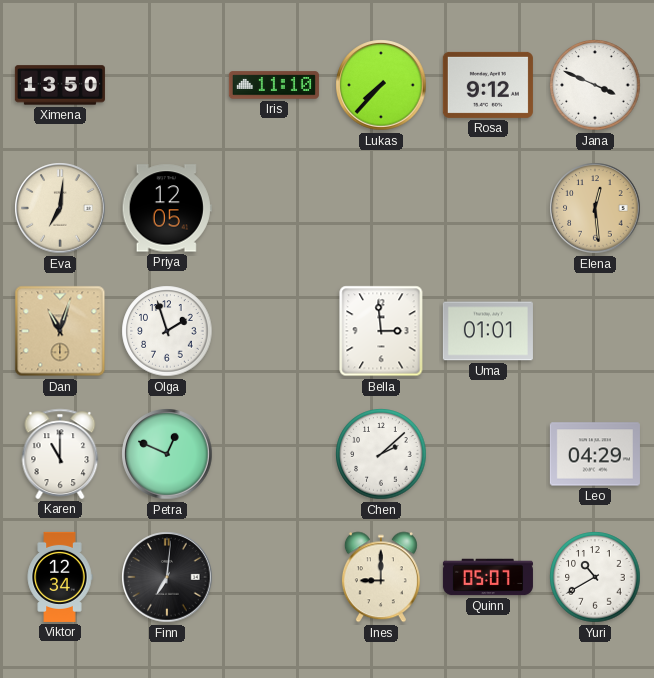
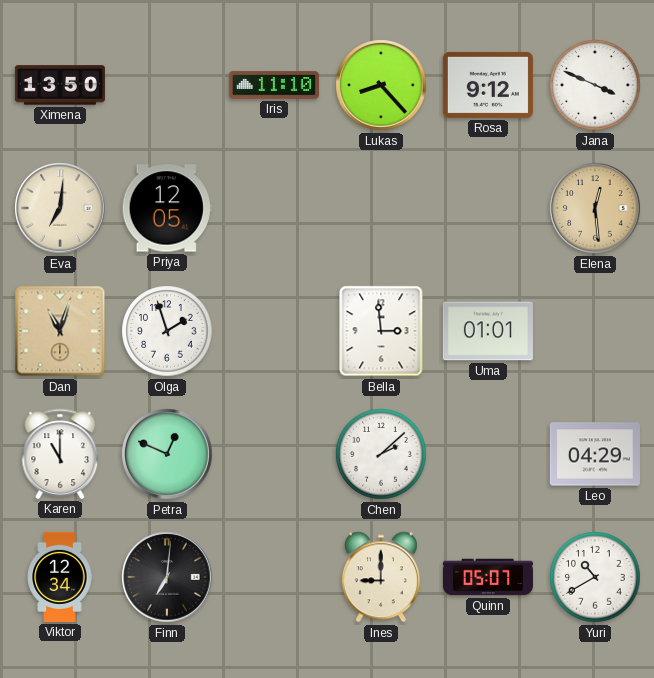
Lukas: 7:37 -> 8:23
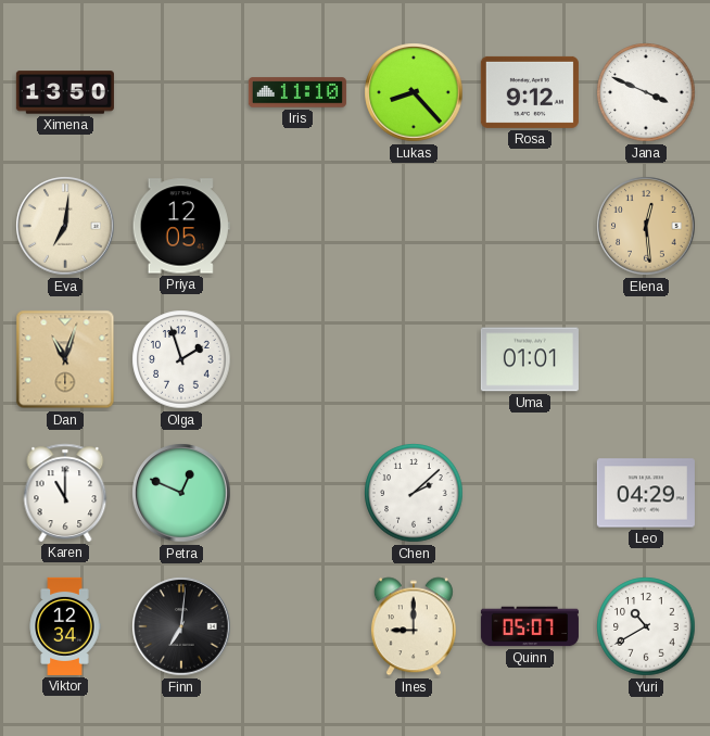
Bella: 2:59 -> none
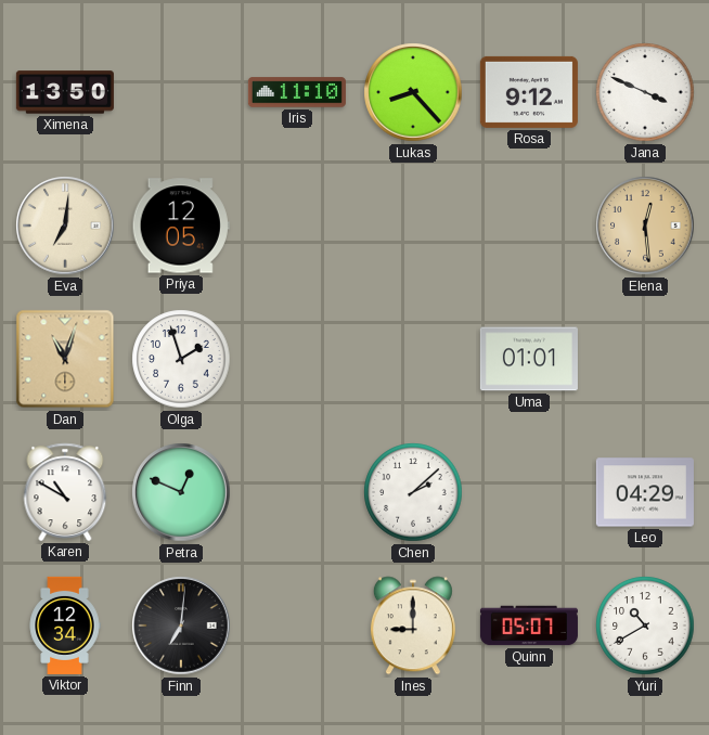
Karen: 11:00 -> 10:50
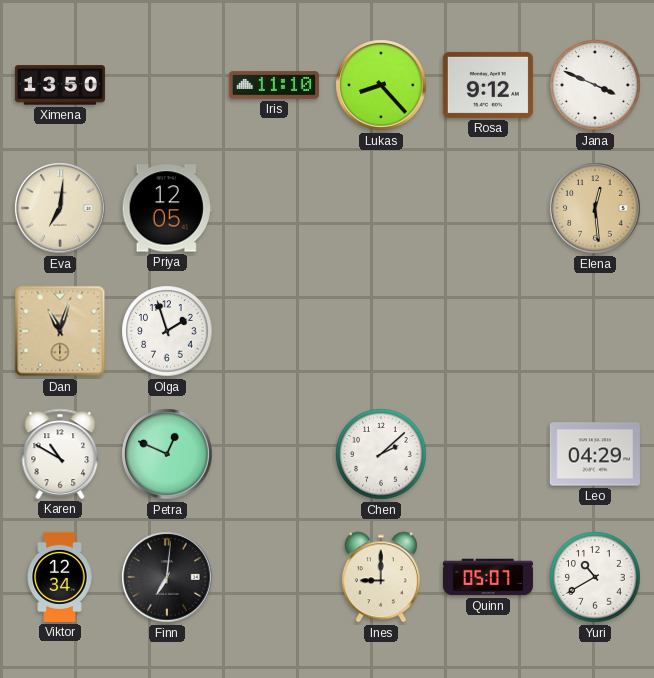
Uma: 01:01 -> none
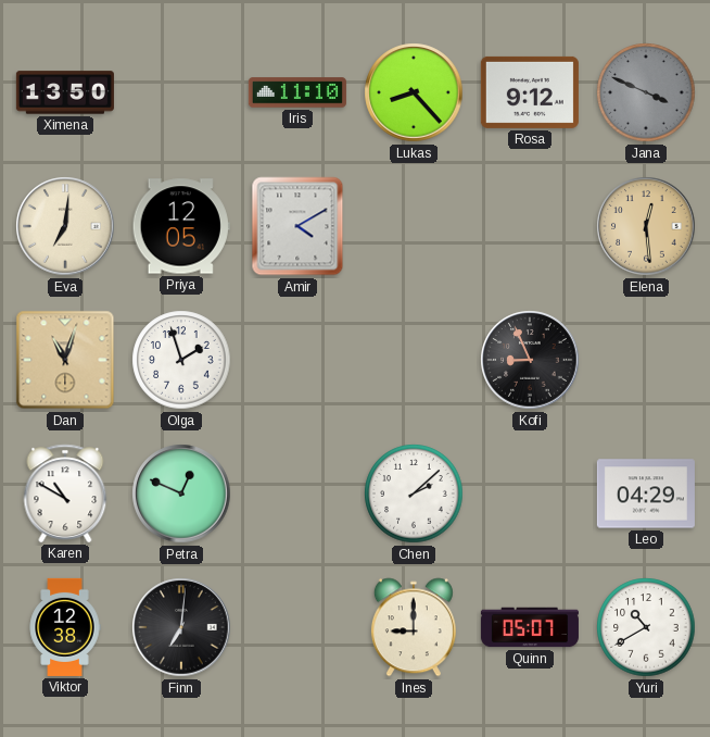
Jana dial: white -> grey
Amir: none -> 4:10
Kofi: none -> 8:56
Viktor: 12:34 -> 12:38
